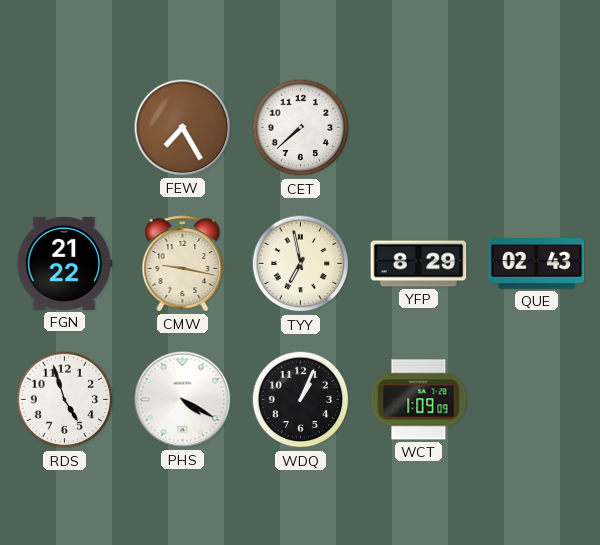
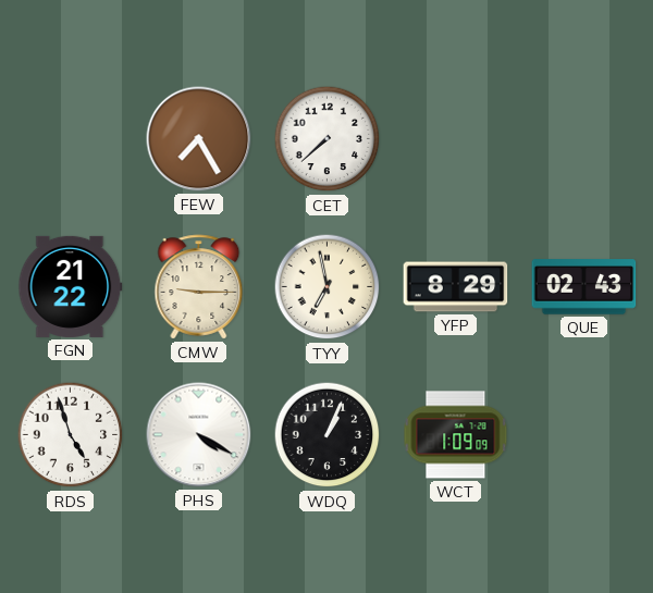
CMW: 9:17 -> 9:15
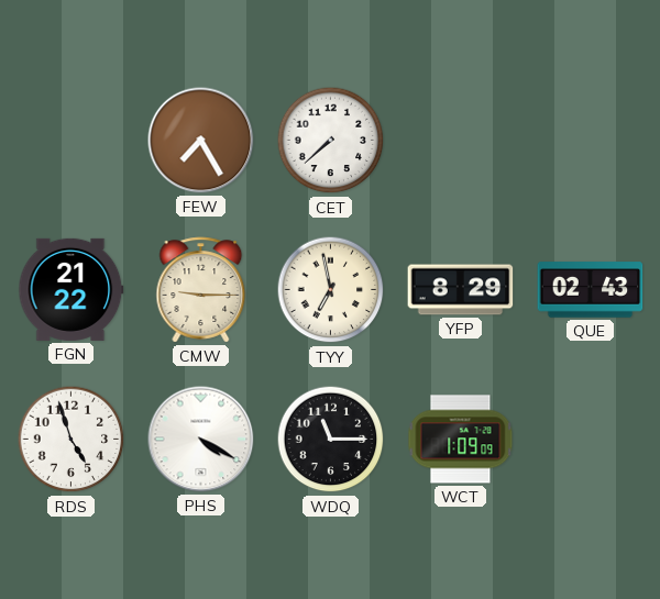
WDQ: 1:04 -> 11:15
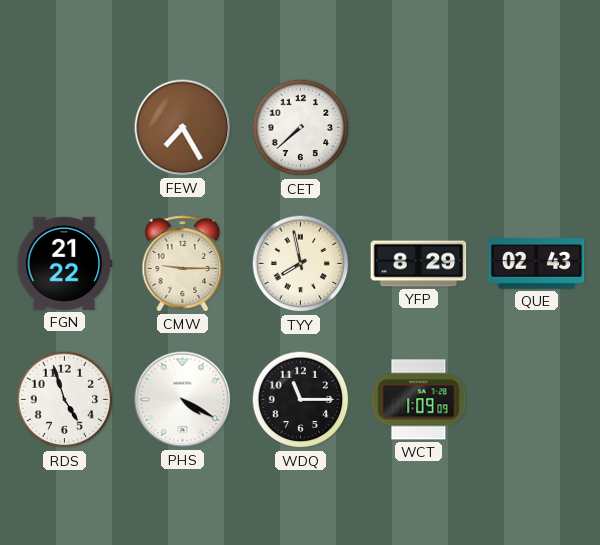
TYY: 6:58 -> 7:58
